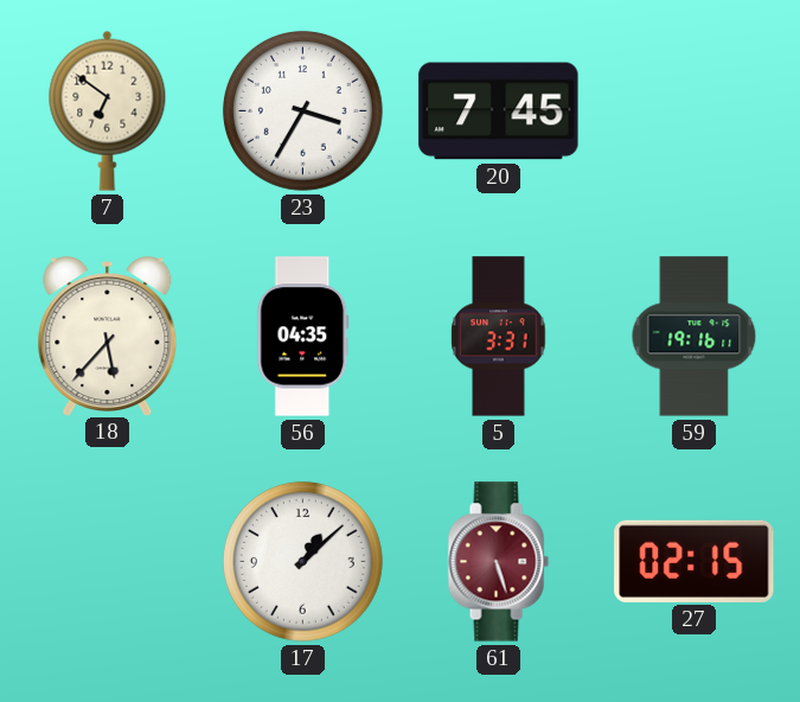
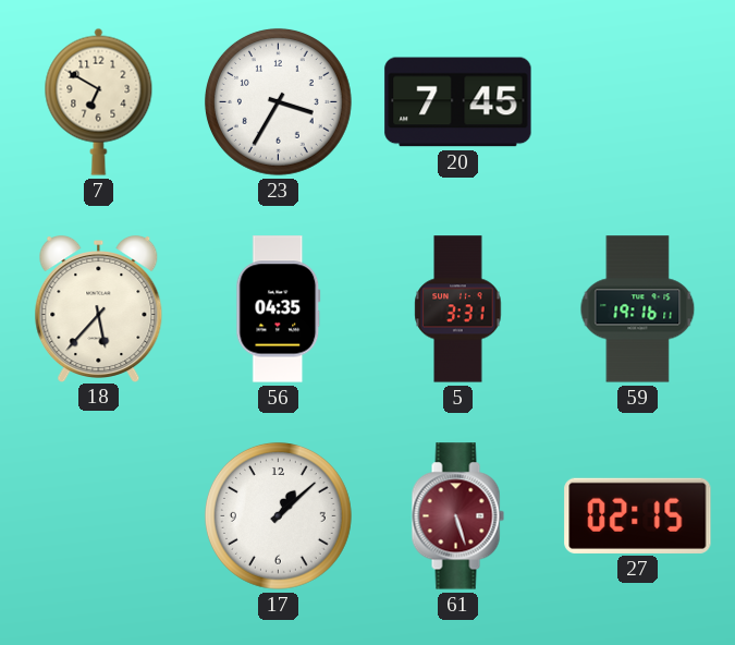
7: 6:51 -> 6:50
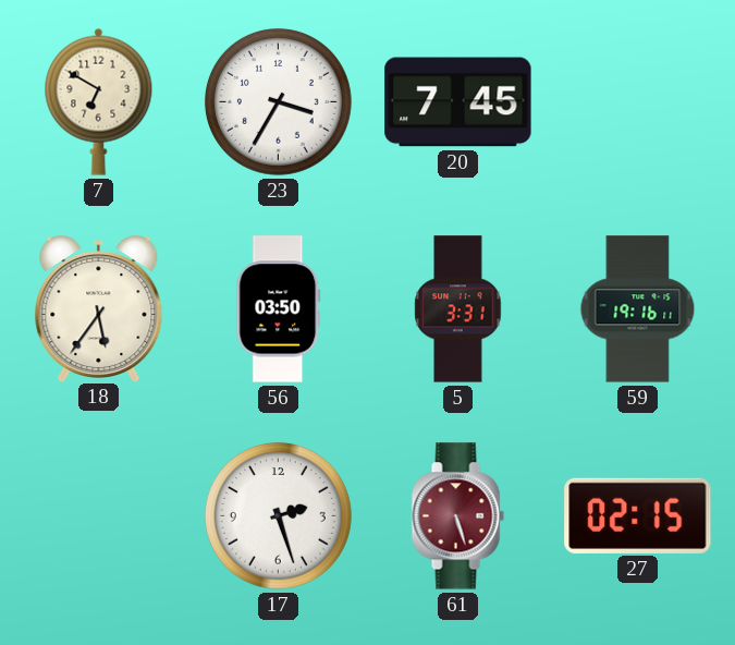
18: 5:37 -> 5:36
56: 04:35 -> 03:50
17: 1:08 -> 2:27
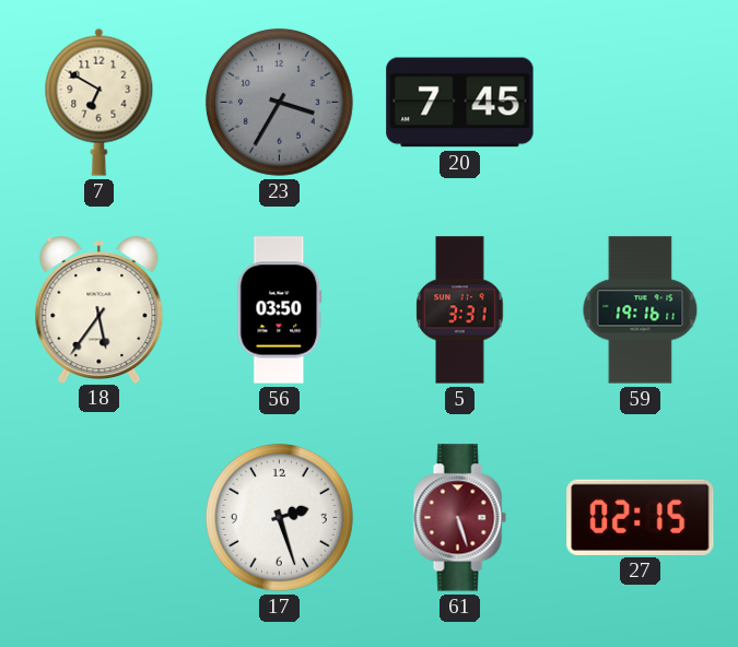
23 dial: white -> grey
